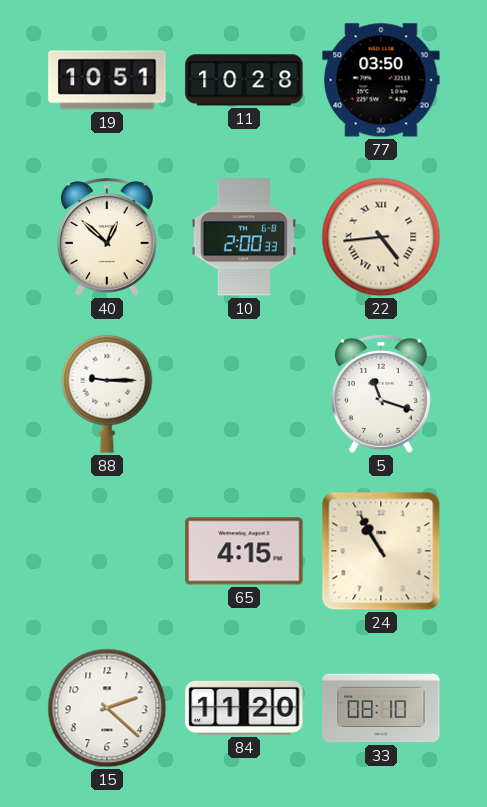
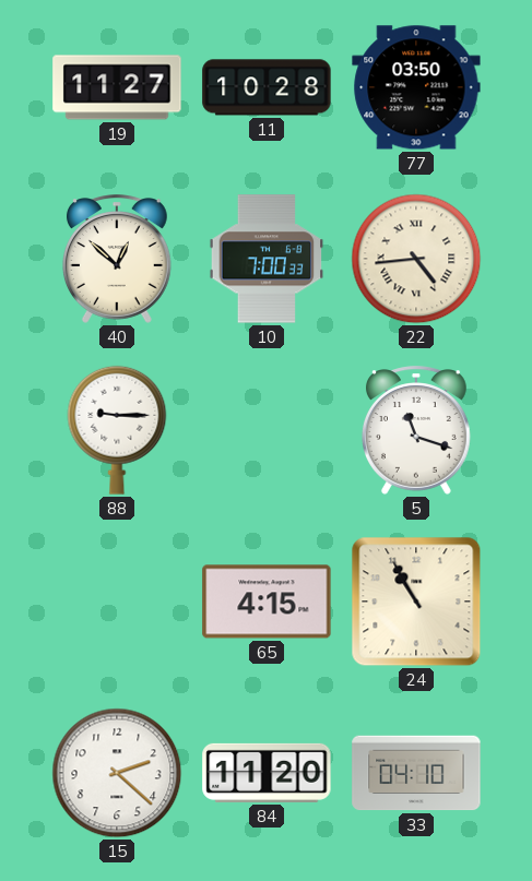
19: 10:51 -> 11:27
10: 2:00 -> 7:00
33: 08:10 -> 04:10
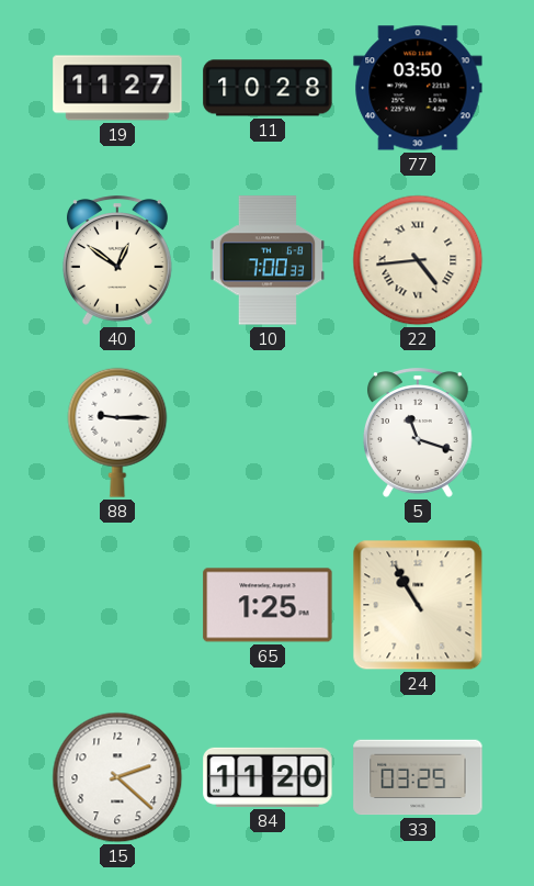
40: 12:52 -> 12:51
65: 4:15 -> 1:25
33: 04:10 -> 03:25
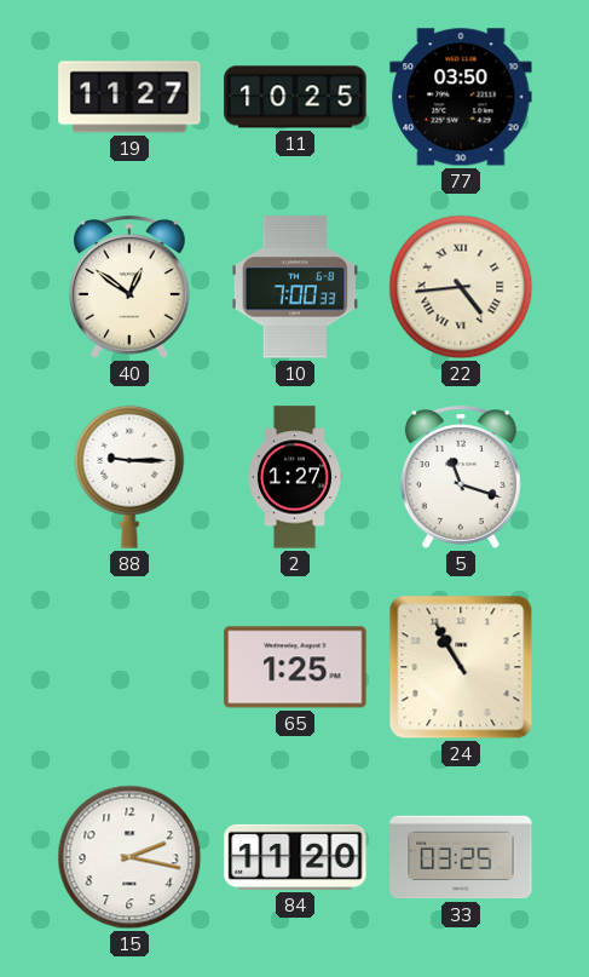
11: 10:28 -> 10:25
2: none -> 1:27
15: 2:22 -> 2:17
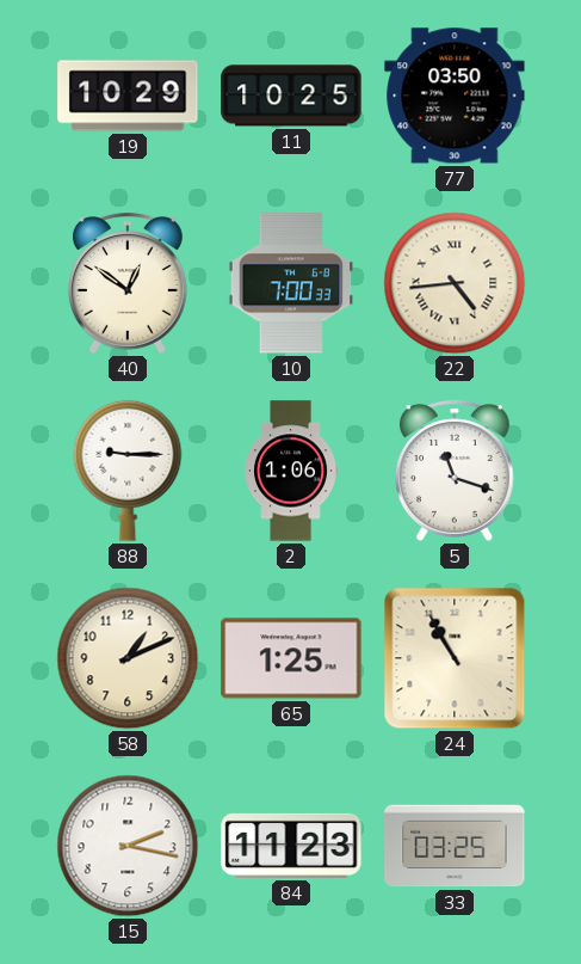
19: 11:27 -> 10:29
2: 1:27 -> 1:06
58: none -> 1:11
84: 11:20 -> 11:23
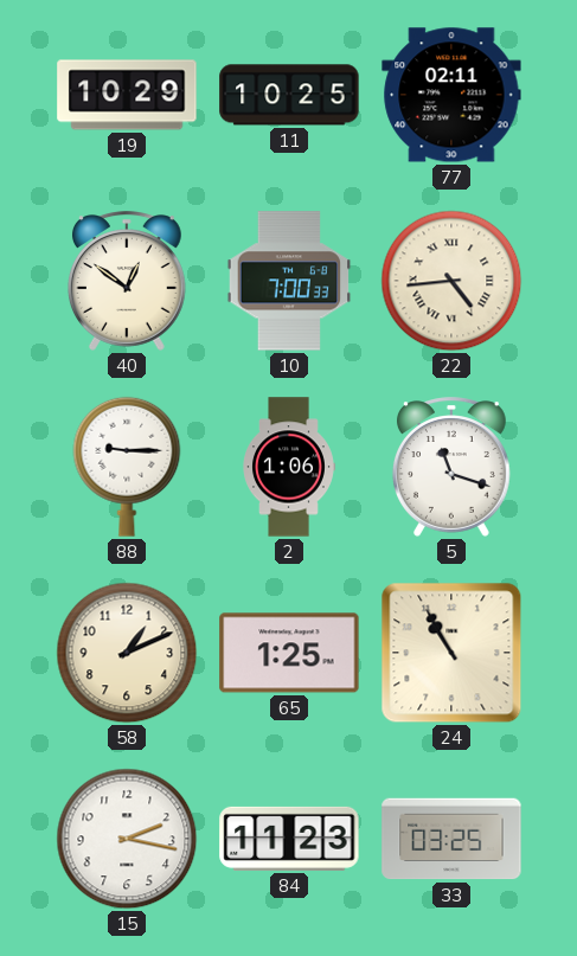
77: 03:50 -> 02:11
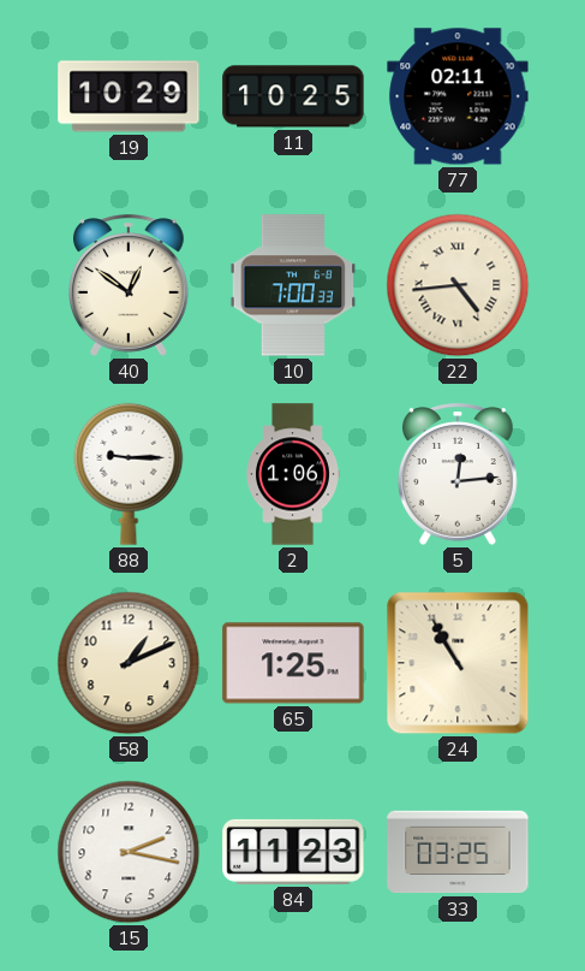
5: 11:18 -> 12:14
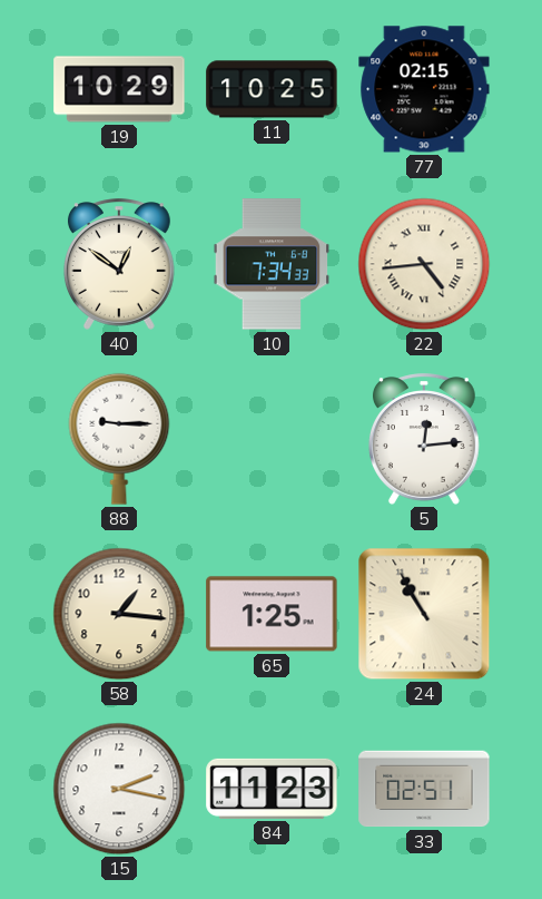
77: 02:11 -> 02:15
10: 7:00 -> 7:34
2: 1:06 -> none
58: 1:11 -> 1:16
33: 03:25 -> 02:51
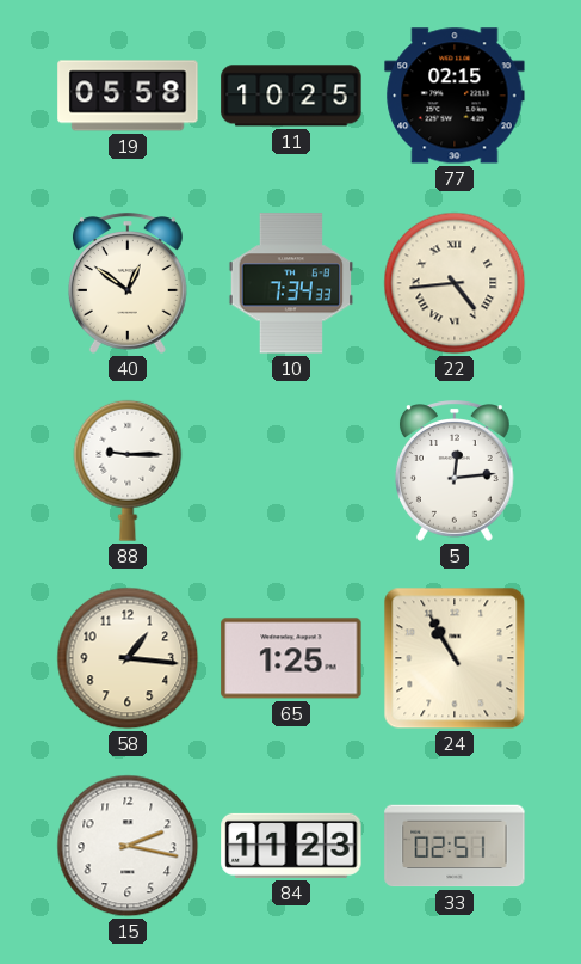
19: 10:29 -> 05:58
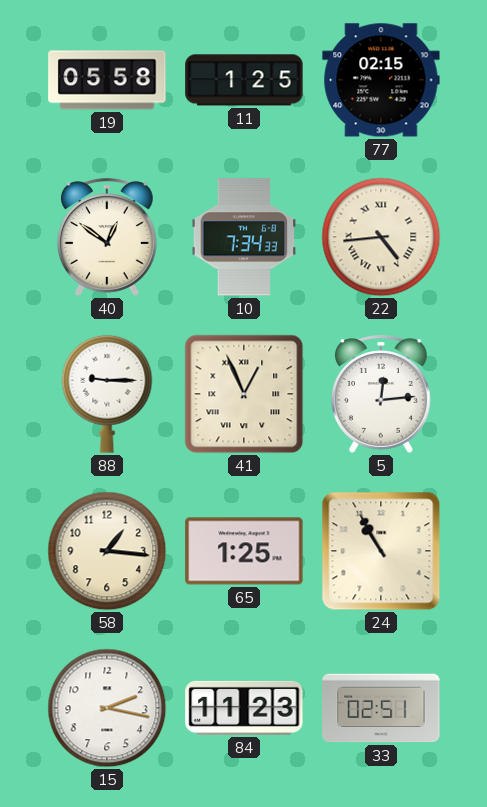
11: 10:25 -> 1:25
41: none -> 12:56
